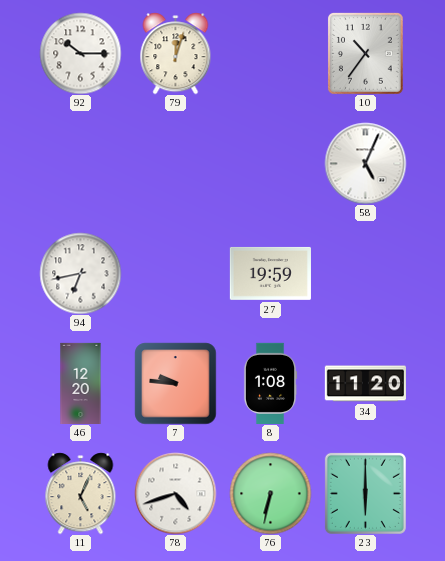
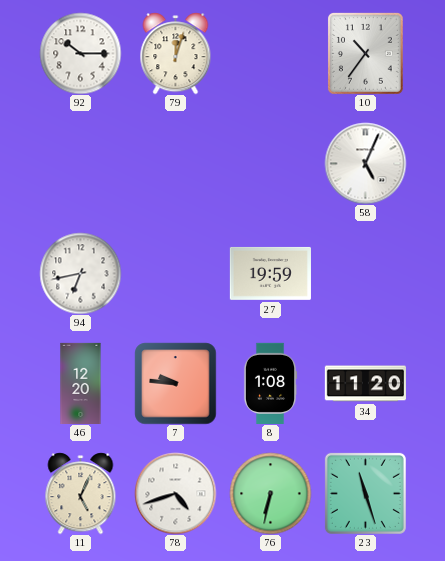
23: 6:00 -> 11:27
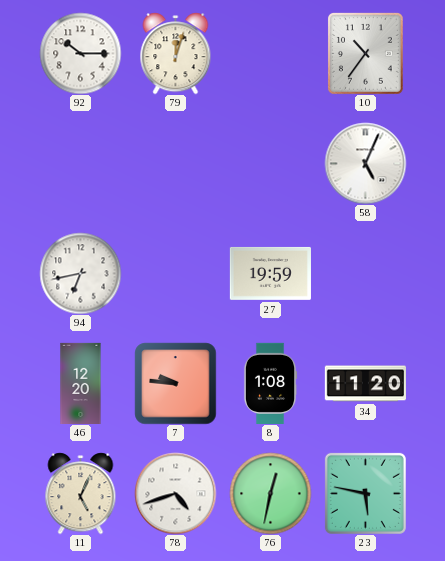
76: 6:32 -> 12:32
23: 11:27 -> 5:47
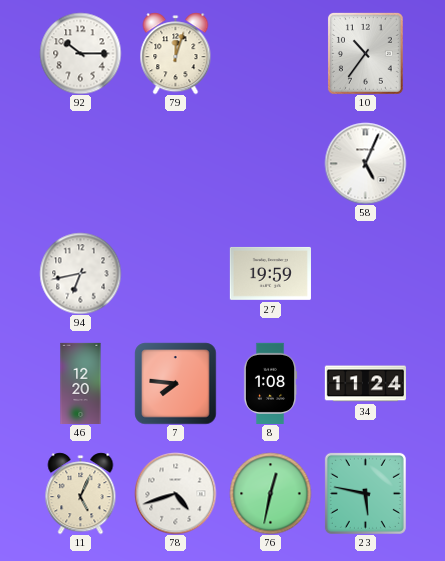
7: 9:46 -> 7:46
34: 11:20 -> 11:24
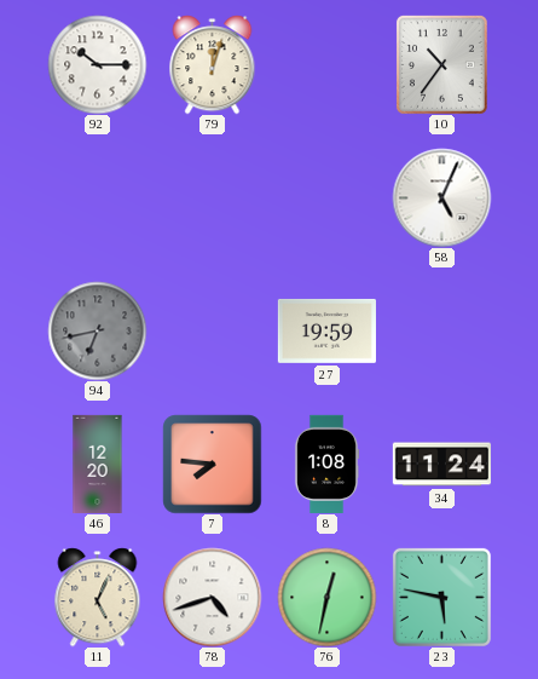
94 dial: white -> grey
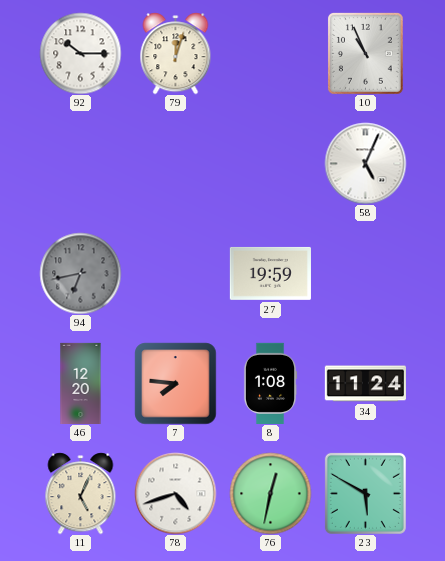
10: 10:36 -> 10:56
23: 5:47 -> 5:50
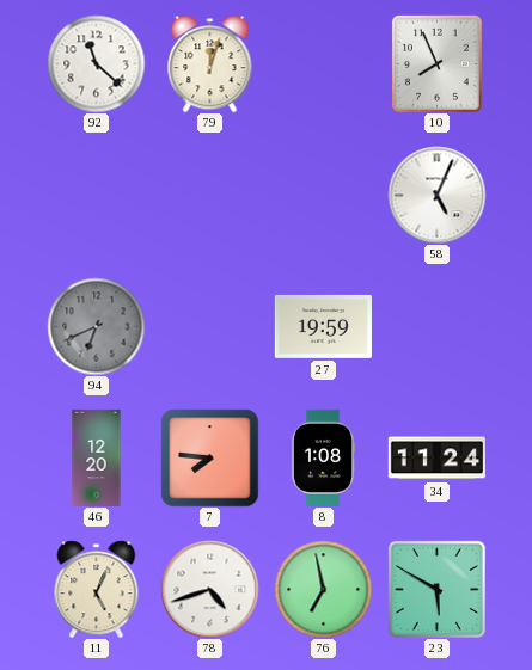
92: 10:15 -> 11:22
10: 10:56 -> 7:56
94: 6:43 -> 6:41
76: 12:32 -> 6:58
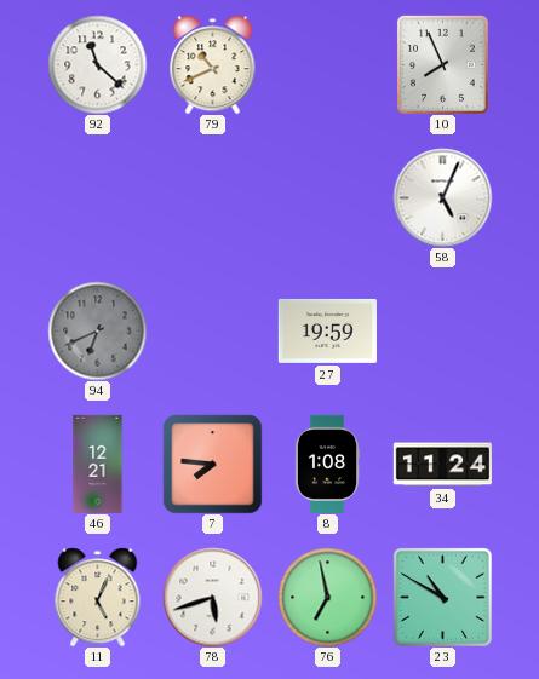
79: 12:03 -> 10:41
46: 12:20 -> 12:21
78: 4:42 -> 5:42
23: 5:50 -> 10:50
